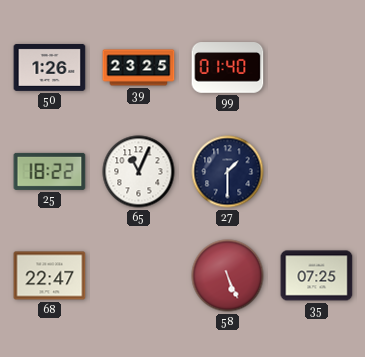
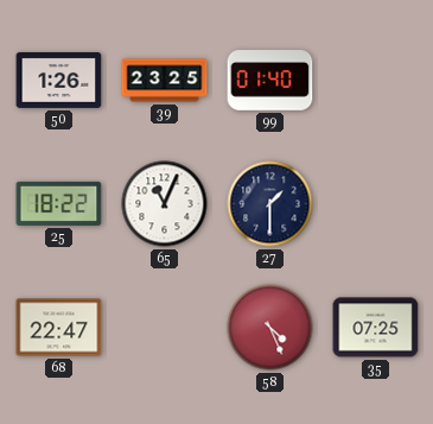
58: 5:26 -> 4:26
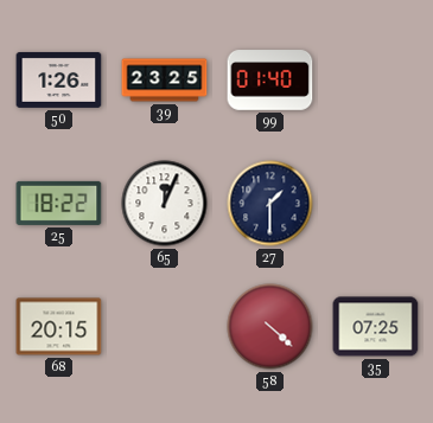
65: 11:04 -> 12:04
68: 22:47 -> 20:15
58: 4:26 -> 4:22
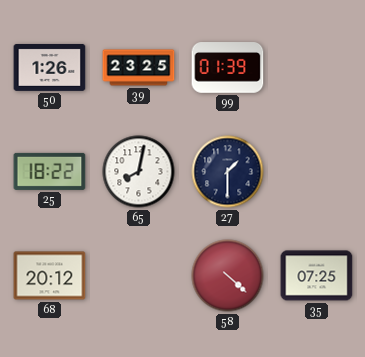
99: 01:40 -> 01:39
65: 12:04 -> 8:02
68: 20:15 -> 20:12
